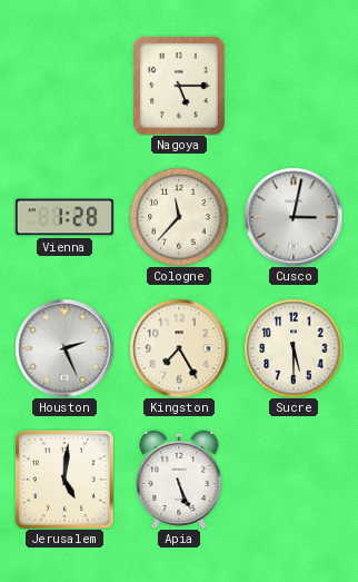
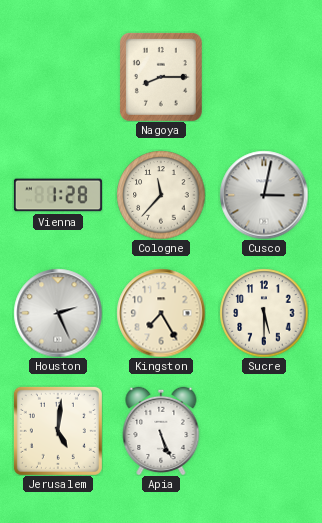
Nagoya: 5:15 -> 8:15
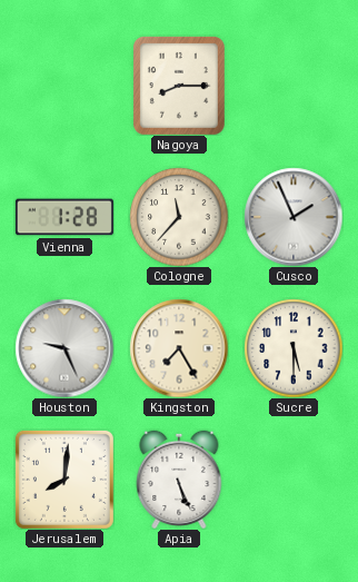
Cusco: 3:02 -> 1:56
Houston: 2:26 -> 9:26
Jerusalem: 5:01 -> 8:01
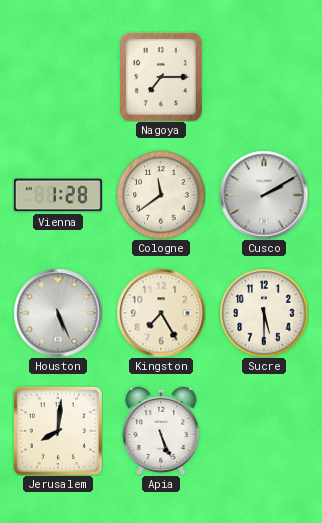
Nagoya: 8:15 -> 7:15
Cologne: 11:37 -> 11:39
Cusco: 1:56 -> 2:10
Houston: 9:26 -> 5:26
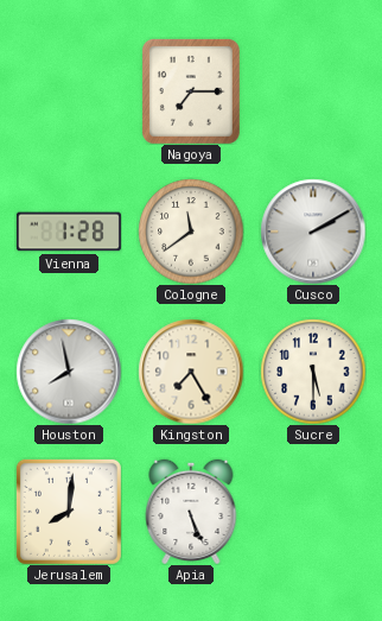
Houston: 5:26 -> 7:58
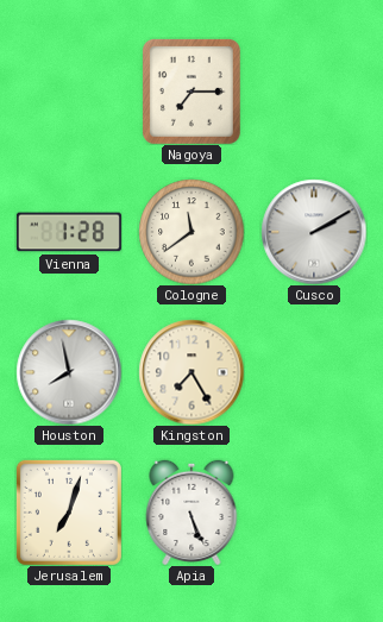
Sucre: 5:30 -> none
Jerusalem: 8:01 -> 7:03
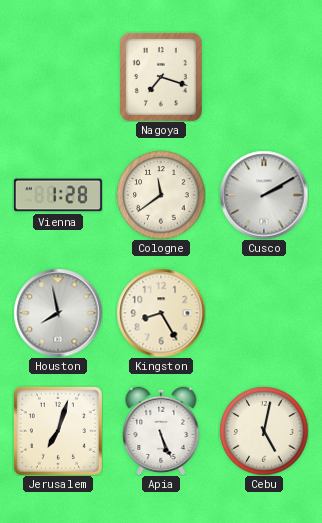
Nagoya: 7:15 -> 7:18
Kingston: 7:25 -> 8:25
Cebu: none -> 5:02
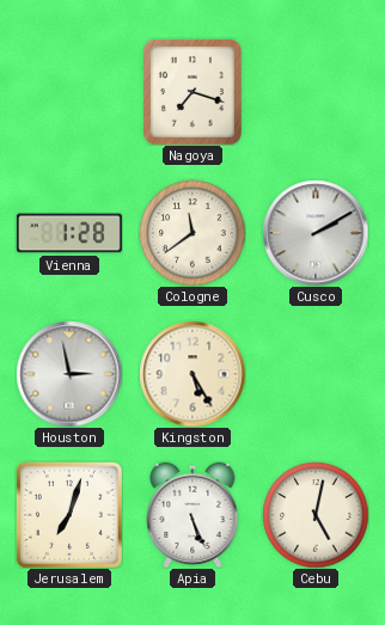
Houston: 7:58 -> 2:58
Kingston: 8:25 -> 5:25
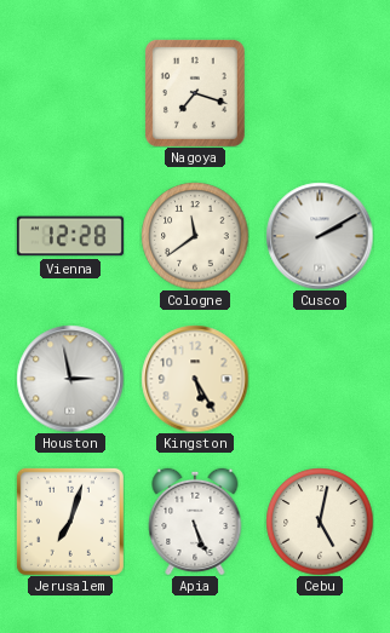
Vienna: 1:28 -> 12:28
